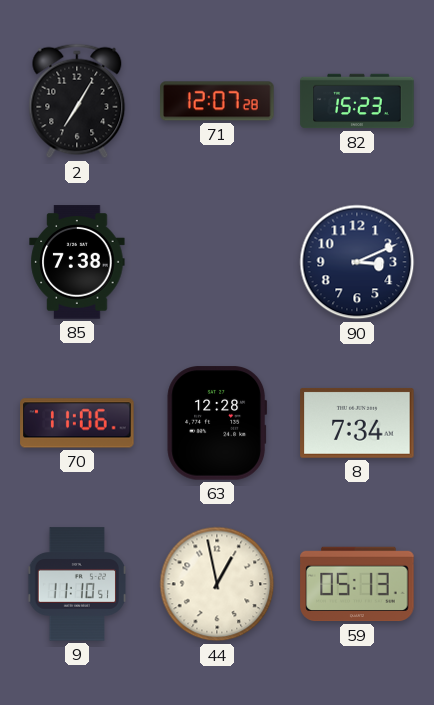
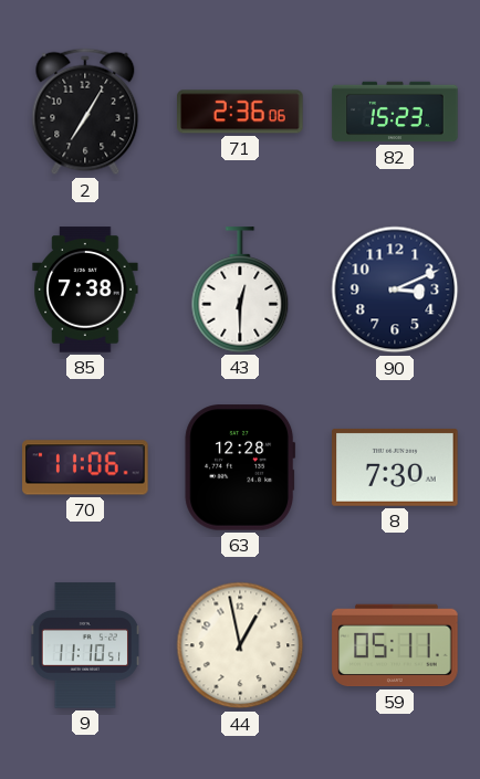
71: 12:07 -> 2:36
43: none -> 12:30
8: 7:34 -> 7:30
59: 05:13 -> 05:11
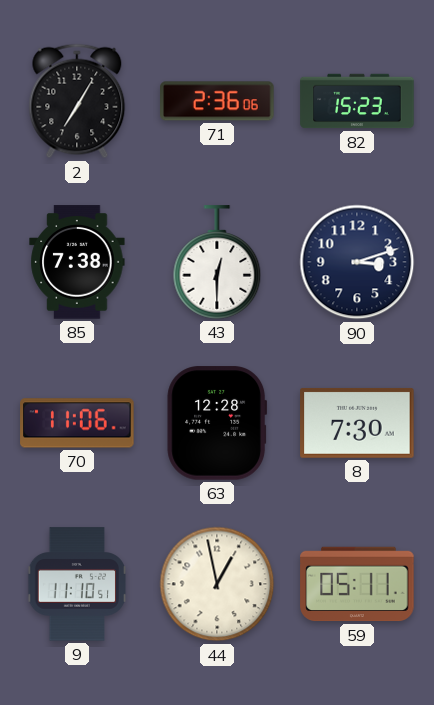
90: 3:11 -> 3:12
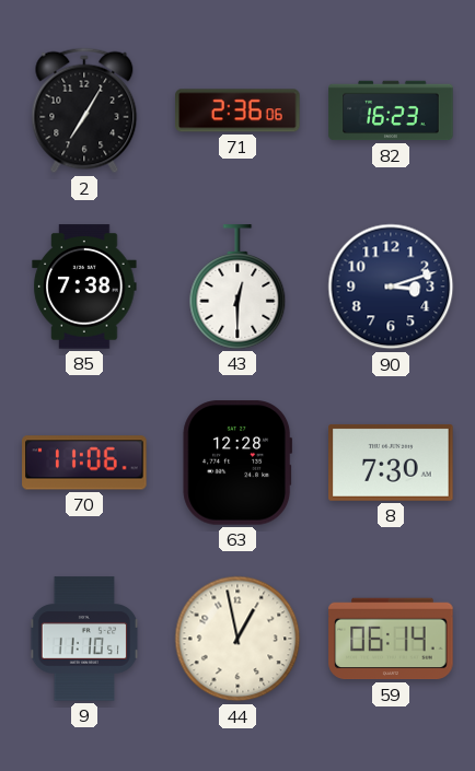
82: 15:23 -> 16:23
59: 05:11 -> 06:14
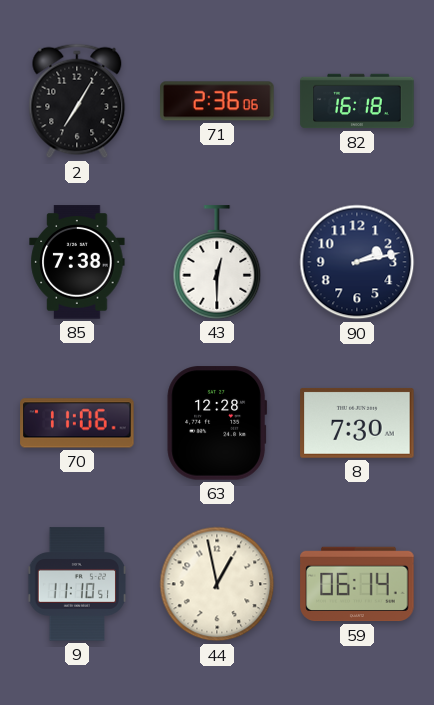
82: 16:23 -> 16:18
90: 3:12 -> 2:13
